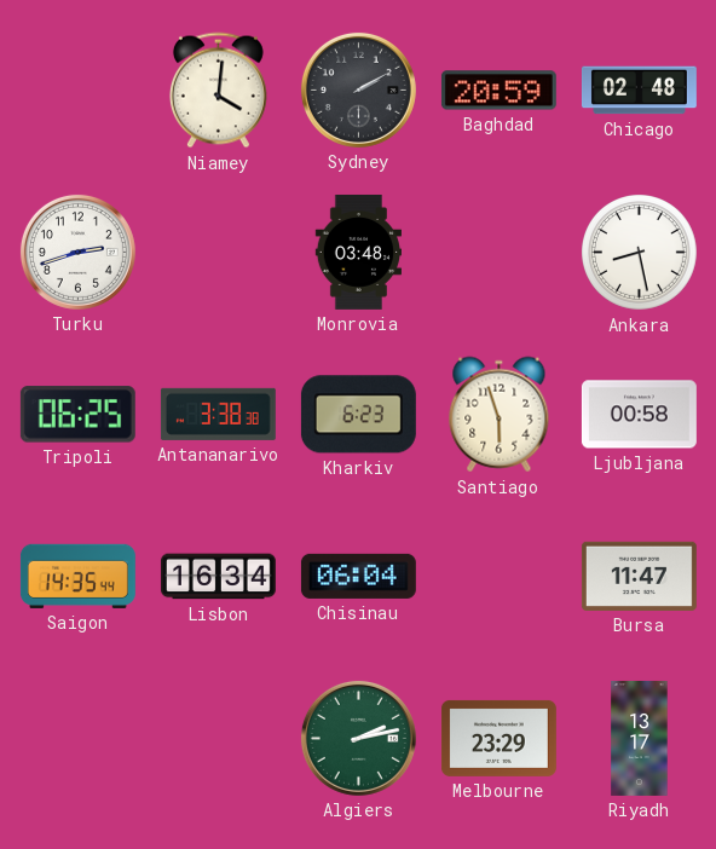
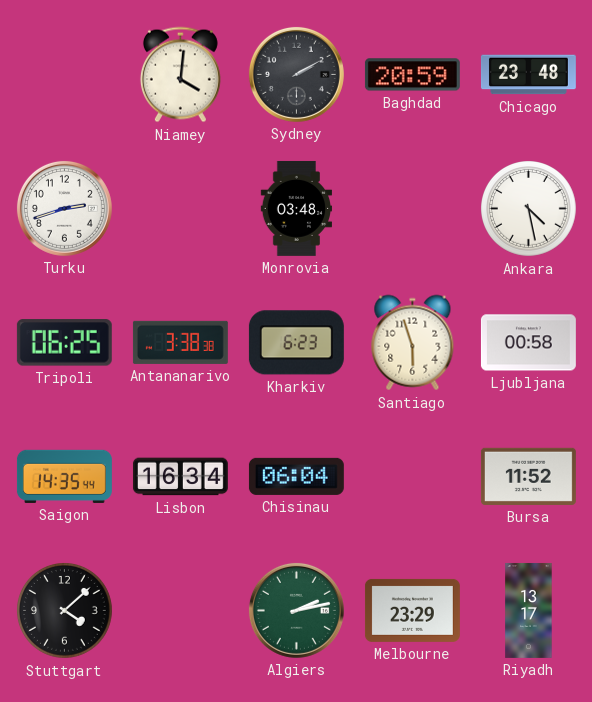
Chicago: 02:48 -> 23:48
Ankara: 8:28 -> 4:28
Bursa: 11:47 -> 11:52
Stuttgart: none -> 4:08
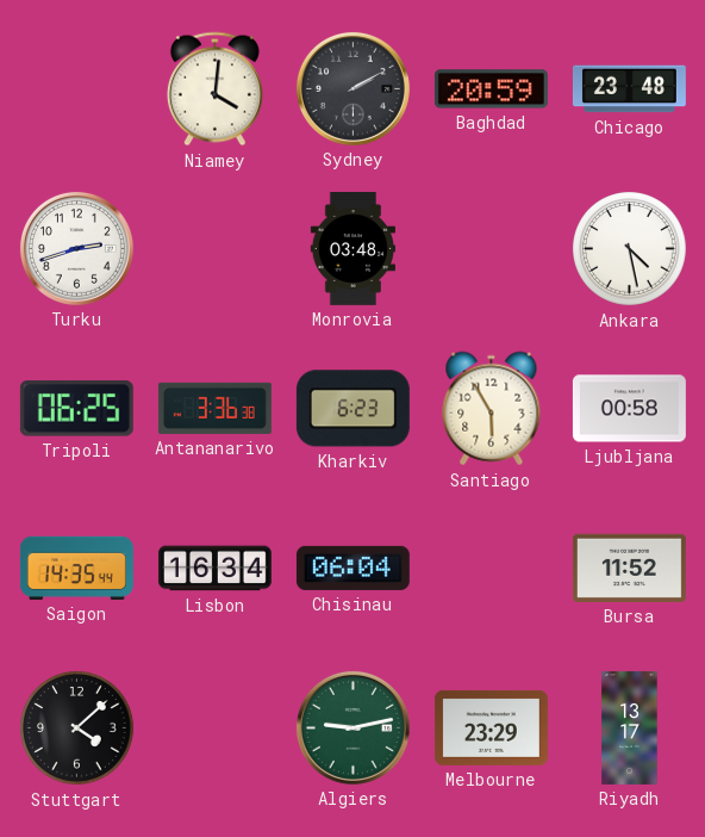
Antananarivo: 3:38 -> 3:36
Santiago: 5:57 -> 5:55
Algiers: 2:13 -> 9:13
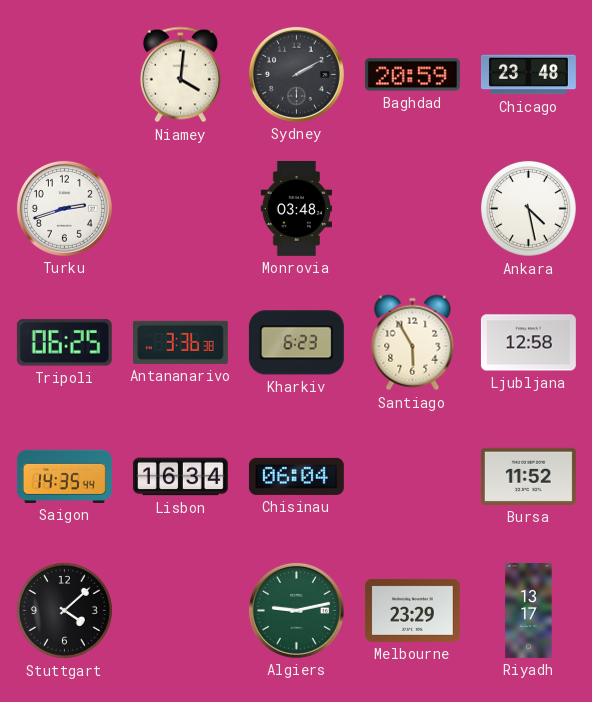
Ljubljana: 00:58 -> 12:58
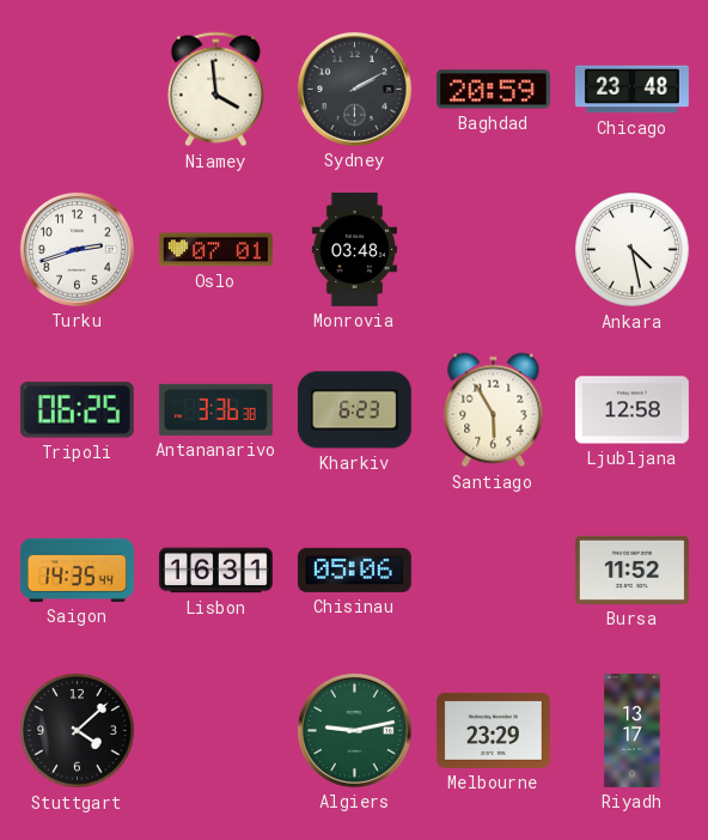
Niamey: 4:01 -> 3:59
Oslo: none -> 07:01
Lisbon: 16:34 -> 16:31
Chisinau: 06:04 -> 05:06
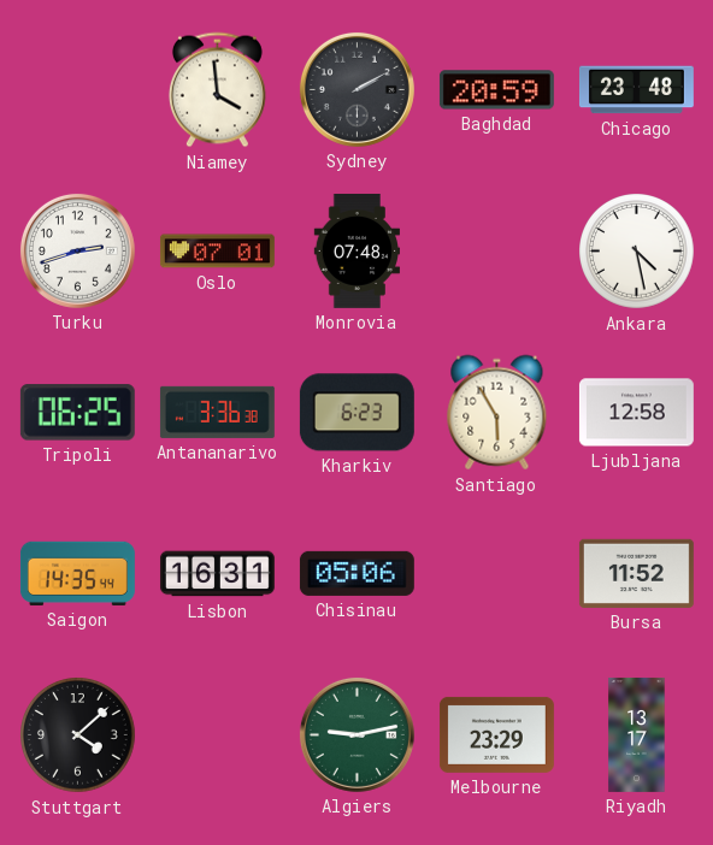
Monrovia: 03:48 -> 07:48
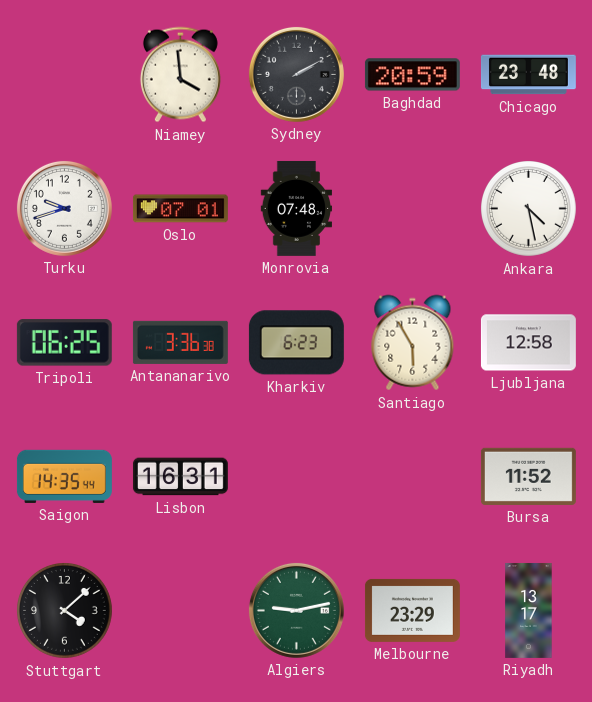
Turku: 2:42 -> 9:42
Chisinau: 05:06 -> none
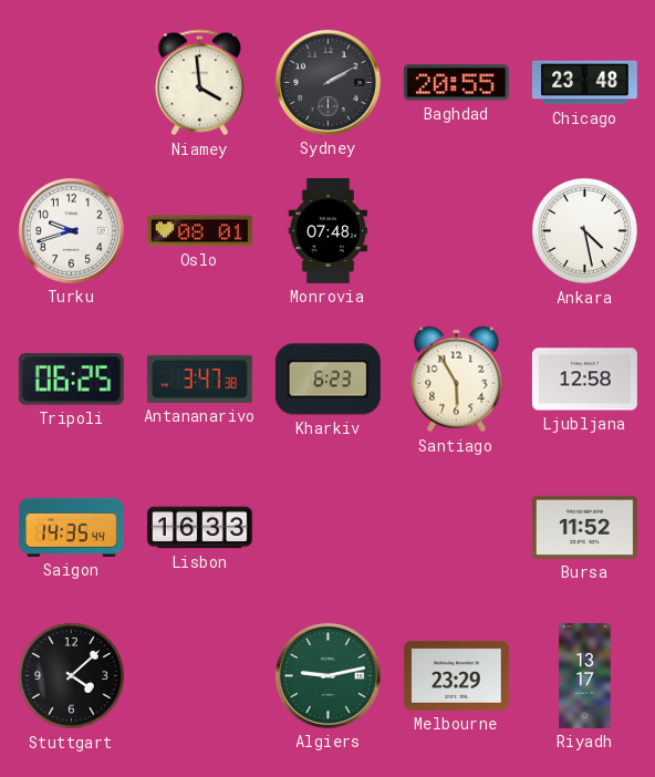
Baghdad: 20:59 -> 20:55
Oslo: 07:01 -> 08:01
Antananarivo: 3:36 -> 3:47
Lisbon: 16:31 -> 16:33
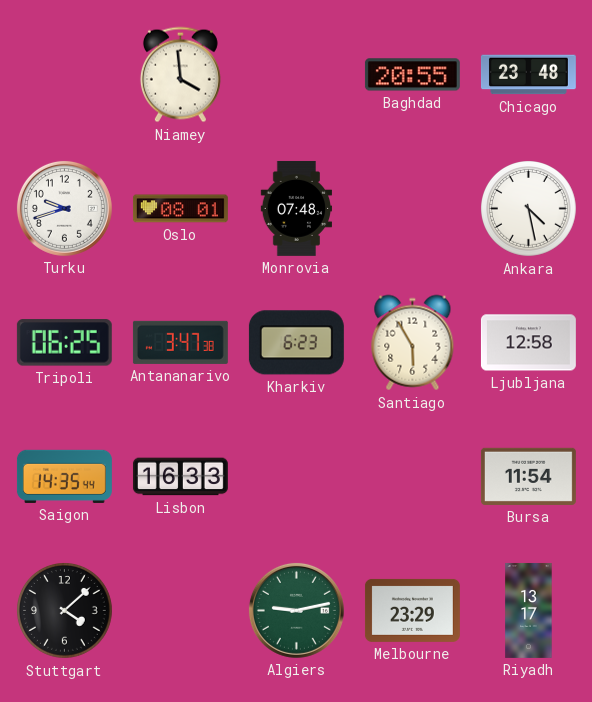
Sydney: 2:10 -> none
Bursa: 11:52 -> 11:54
